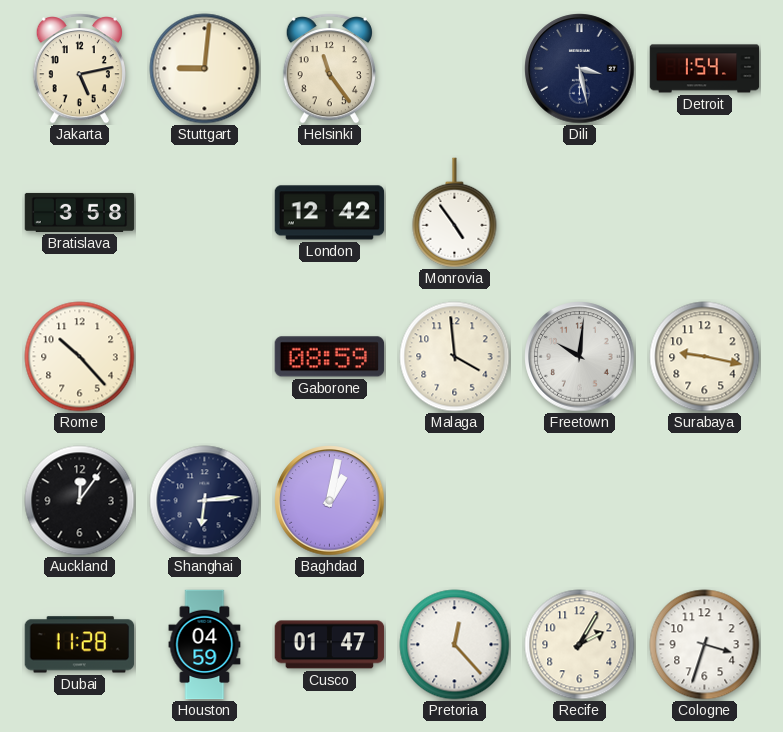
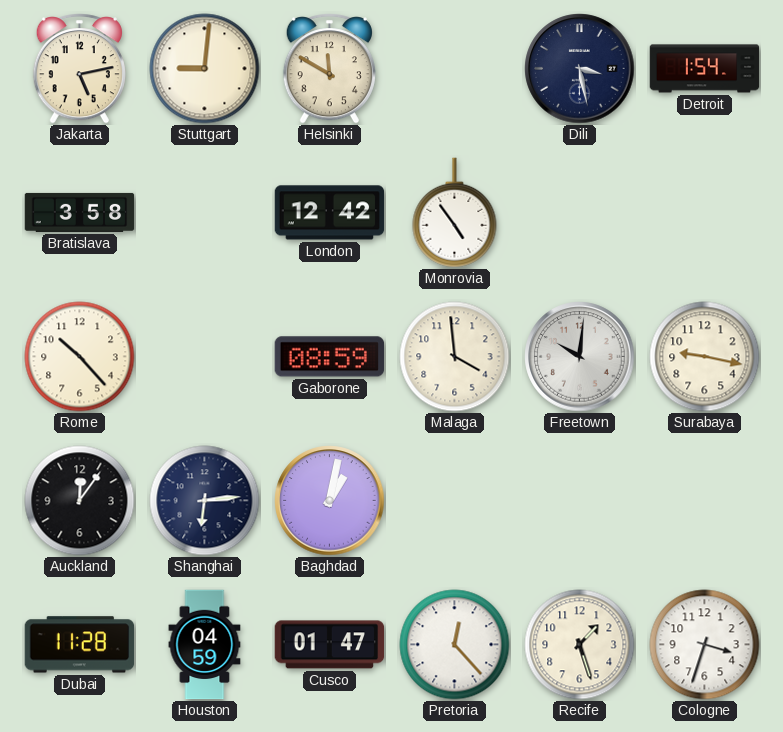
Helsinki: 11:24 -> 11:50
Recife: 2:05 -> 1:27
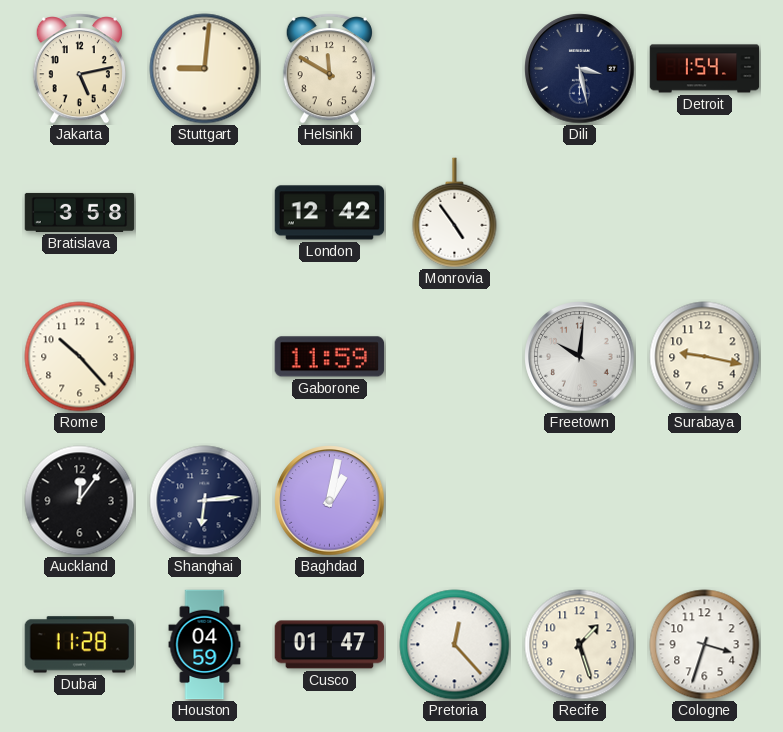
Gaborone: 08:59 -> 11:59
Malaga: 3:59 -> none
